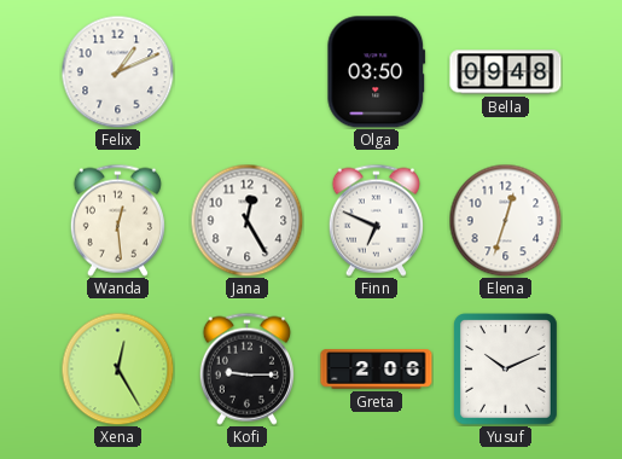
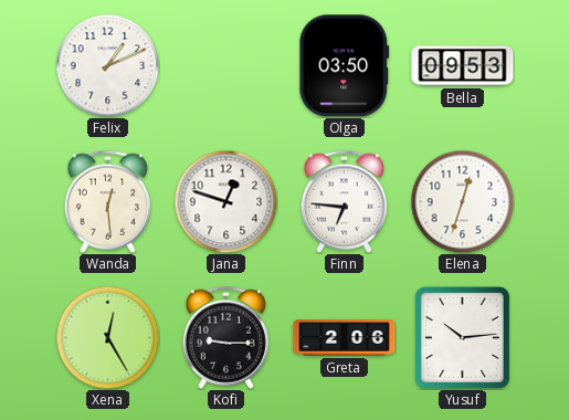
Bella: 09:48 -> 09:53
Jana: 12:25 -> 12:48
Finn: 6:49 -> 6:46
Yusuf: 10:11 -> 10:14
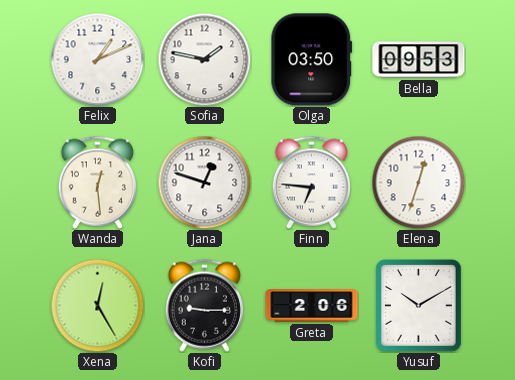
Sofia: none -> 1:47
Yusuf: 10:14 -> 10:10
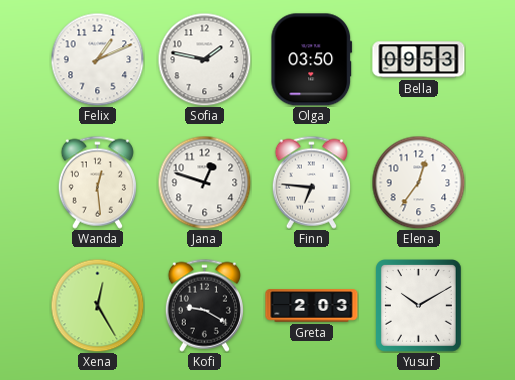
Elena: 12:33 -> 12:36
Kofi: 9:15 -> 9:20
Greta: 2:06 -> 2:03
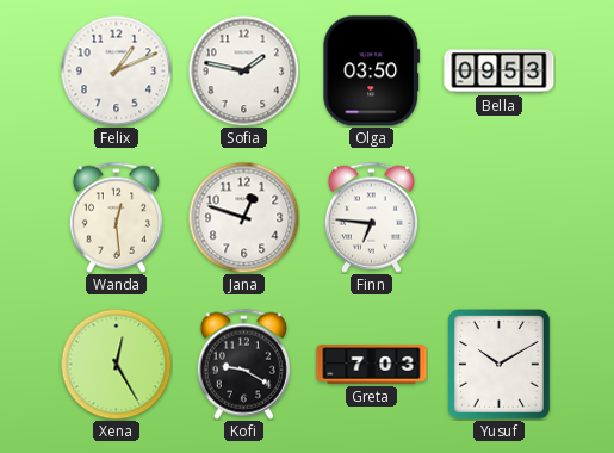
Elena: 12:36 -> none
Greta: 2:03 -> 7:03
